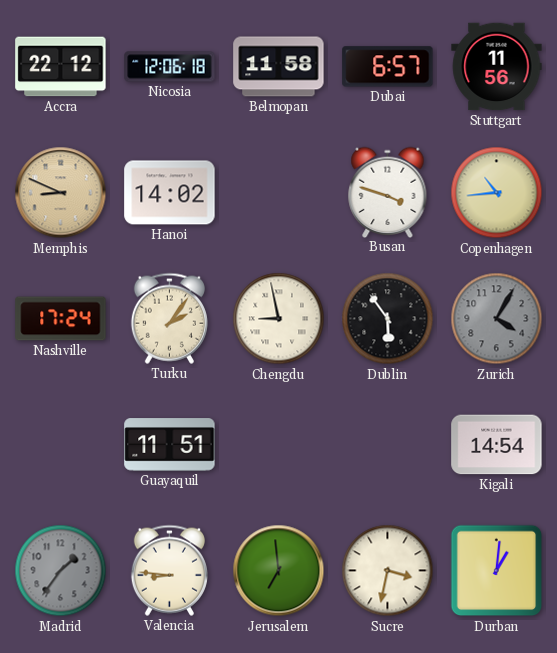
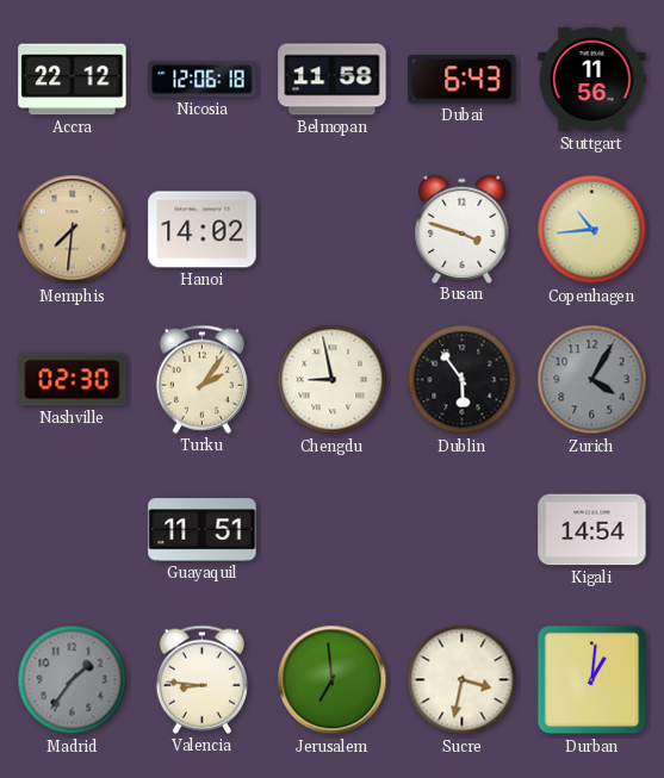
Dubai: 6:57 -> 6:43
Memphis: 8:49 -> 7:31
Nashville: 17:24 -> 02:30
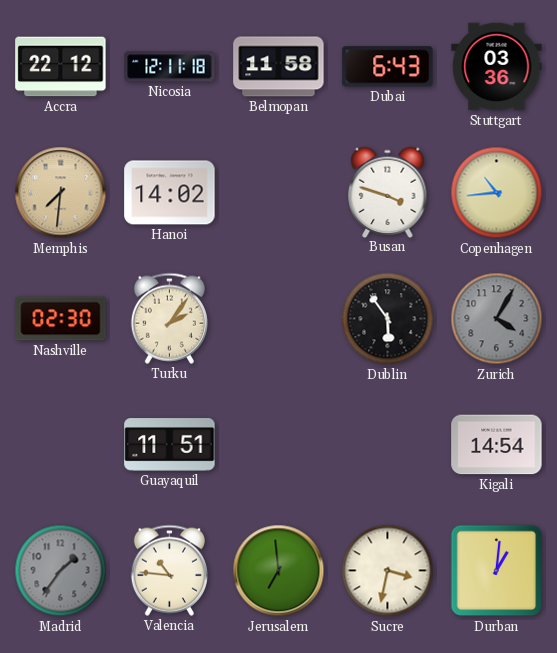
Nicosia: 12:06 -> 12:11
Stuttgart: 11:56 -> 03:36
Chengdu: 8:58 -> none
Valencia: 8:46 -> 10:46
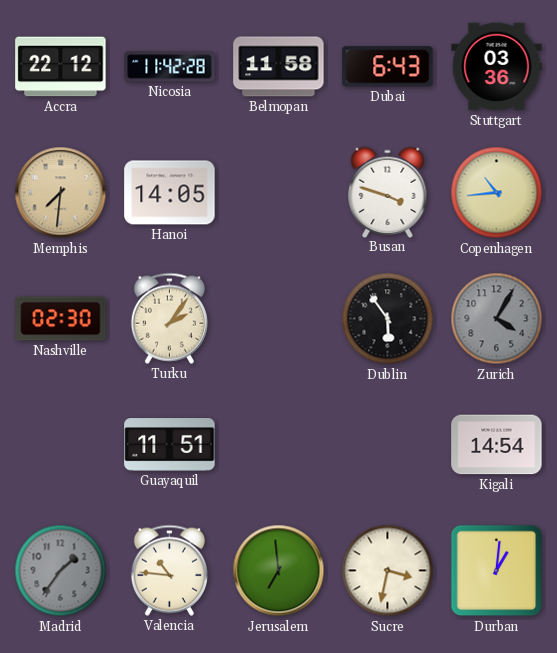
Nicosia: 12:11 -> 11:42
Hanoi: 14:02 -> 14:05
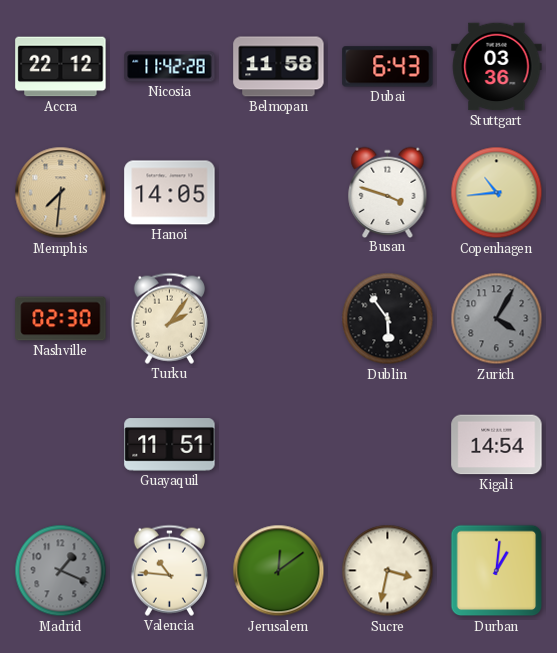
Madrid: 1:36 -> 1:19
Jerusalem: 6:59 -> 12:09
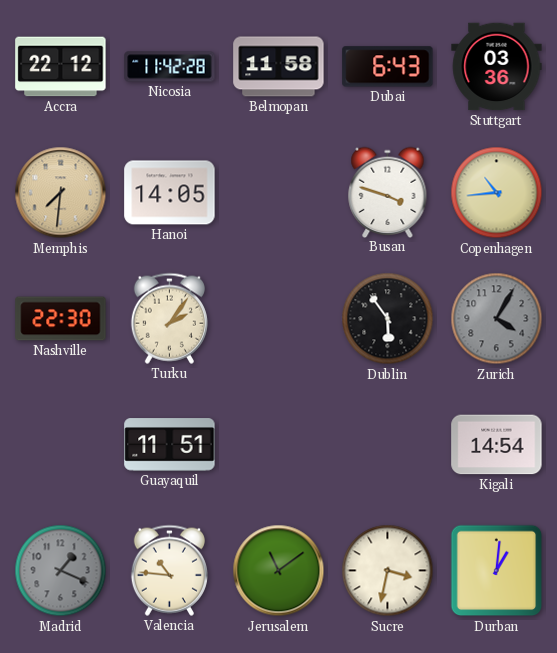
Nashville: 02:30 -> 22:30
Jerusalem: 12:09 -> 11:09
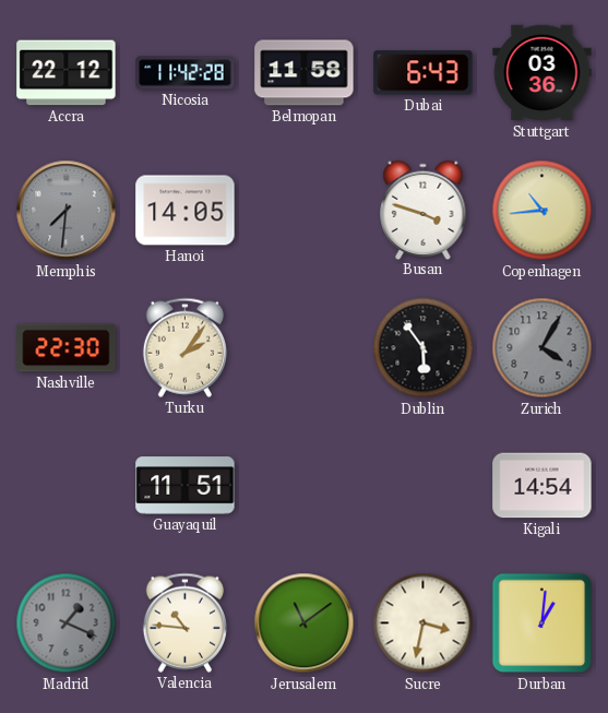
Memphis dial: champagne -> grey
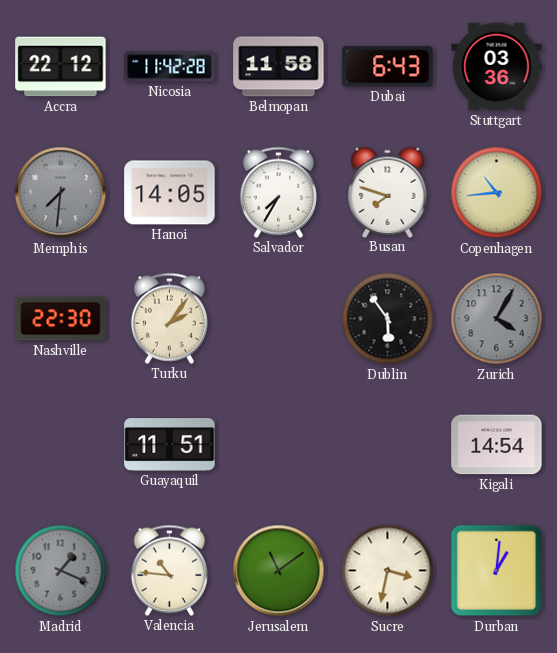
Salvador: none -> 7:35
Busan: 3:48 -> 7:48
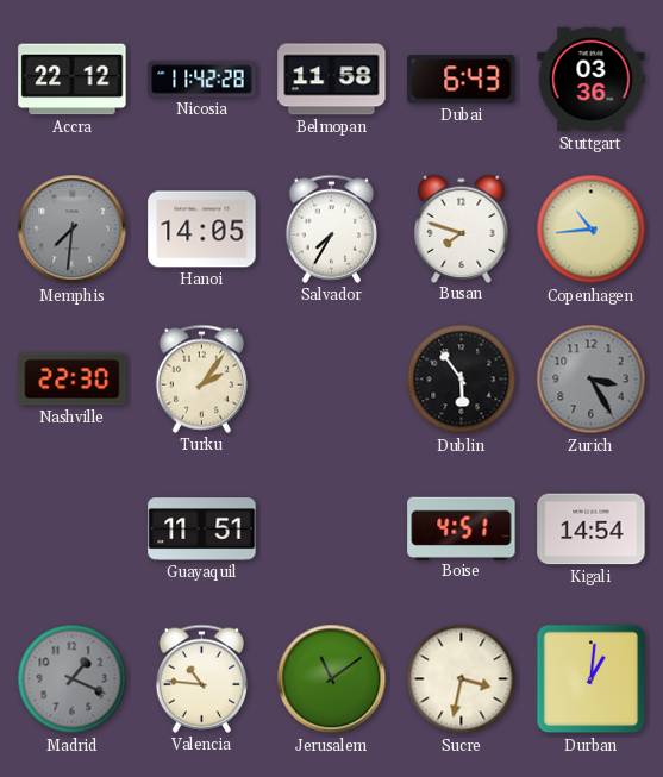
Zurich: 4:05 -> 3:25
Boise: none -> 4:51
